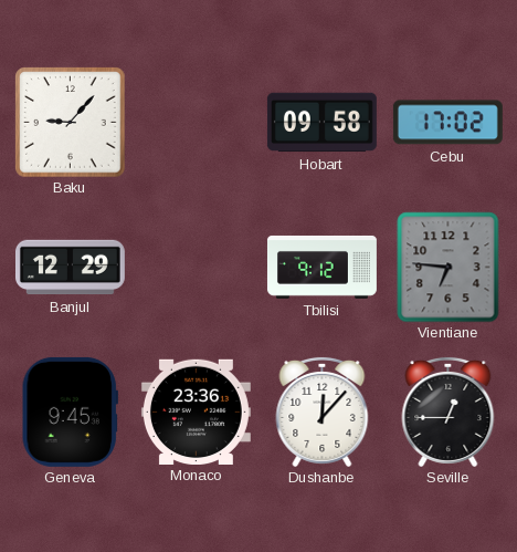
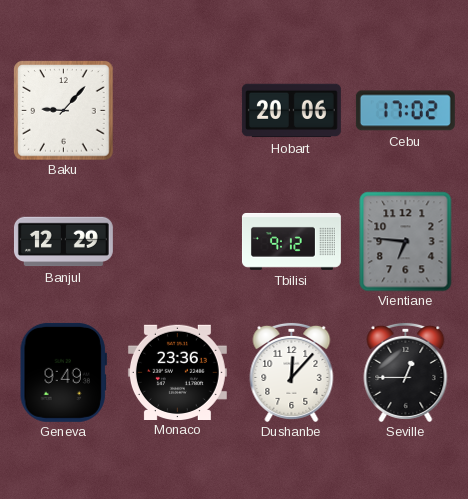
Hobart: 09:58 -> 20:06
Geneva: 9:45 -> 9:49
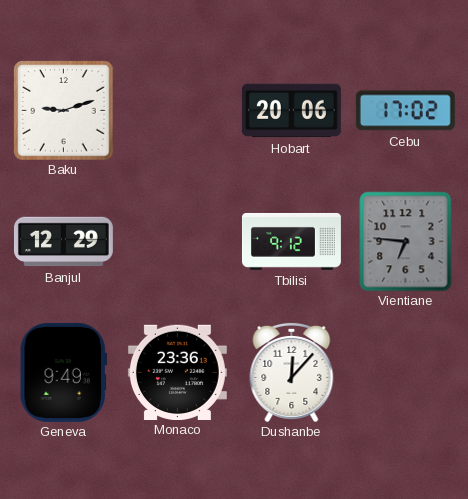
Baku: 9:07 -> 9:12
Seville: 12:45 -> none
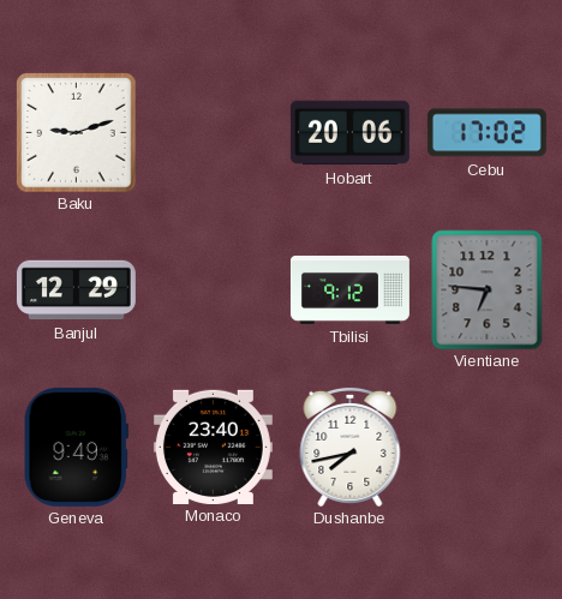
Monaco: 23:36 -> 23:40
Dushanbe: 12:07 -> 7:43
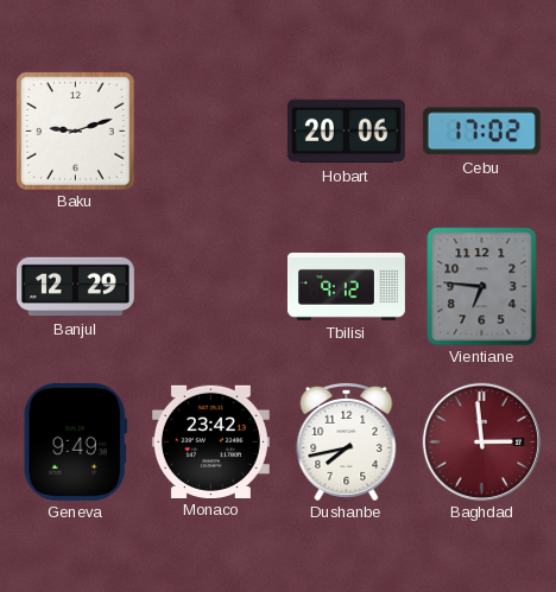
Monaco: 23:40 -> 23:42
Baghdad: none -> 2:59
